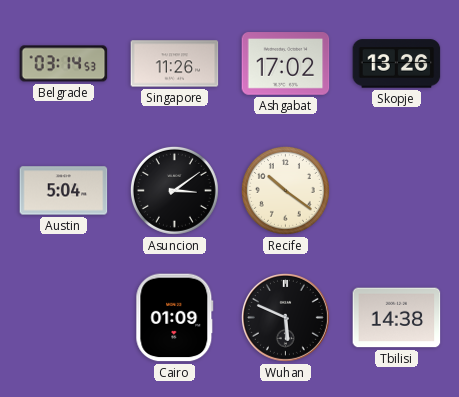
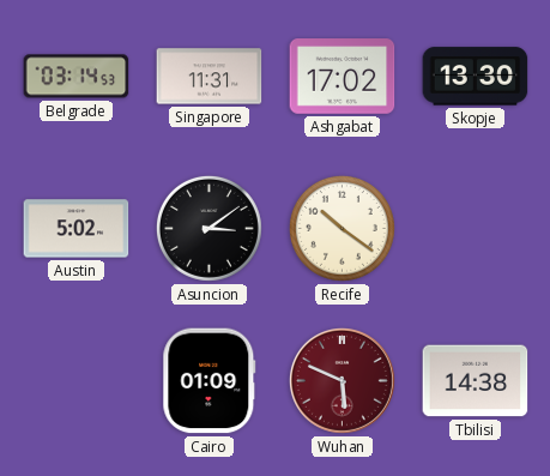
Singapore: 11:26 -> 11:31
Skopje: 13:26 -> 13:30
Austin: 5:04 -> 5:02
Wuhan dial: black -> burgundy
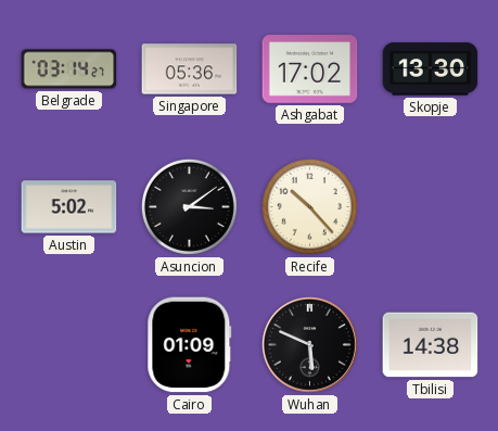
Belgrade: 03:14:53 -> 03:14:27
Singapore: 11:31 -> 05:36
Recife: 10:21 -> 10:23
Wuhan dial: burgundy -> black
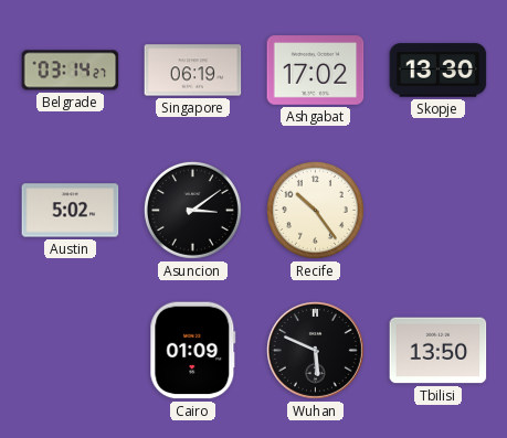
Singapore: 05:36 -> 06:19
Recife: 10:23 -> 10:24
Tbilisi: 14:38 -> 13:50
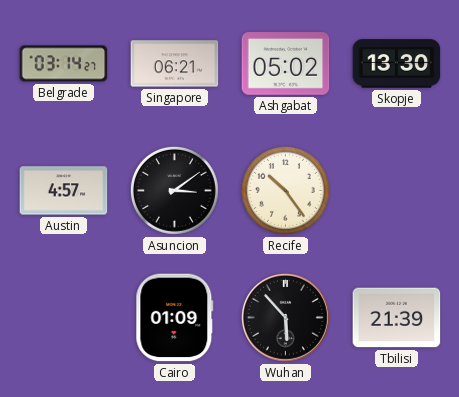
Singapore: 06:19 -> 06:21
Ashgabat: 17:02 -> 05:02
Austin: 5:02 -> 4:57
Wuhan: 5:49 -> 5:53
Tbilisi: 13:50 -> 21:39
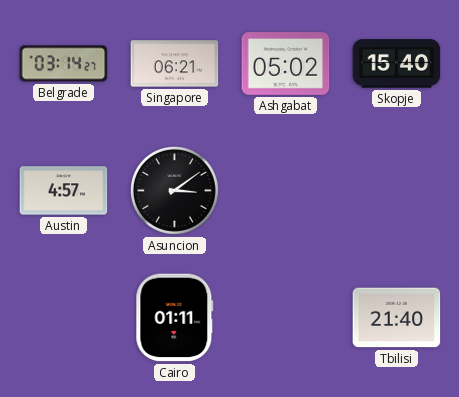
Skopje: 13:30 -> 15:40
Recife: 10:24 -> none
Cairo: 01:09 -> 01:11
Wuhan: 5:53 -> none
Tbilisi: 21:39 -> 21:40
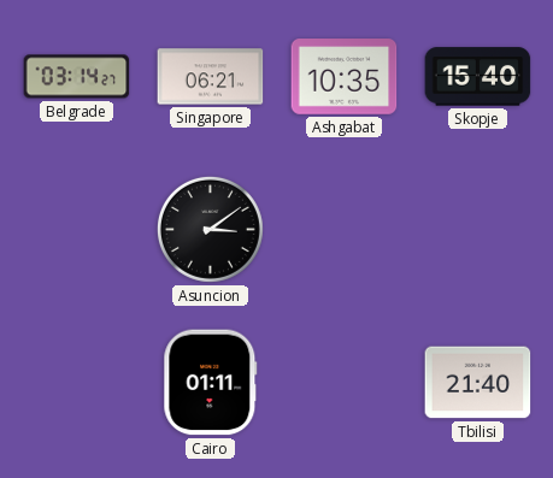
Ashgabat: 05:02 -> 10:35
Austin: 4:57 -> none
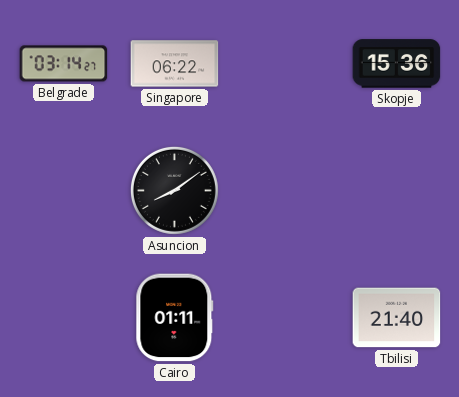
Singapore: 06:21 -> 06:22
Ashgabat: 10:35 -> none
Skopje: 15:40 -> 15:36
Asuncion: 3:09 -> 8:09
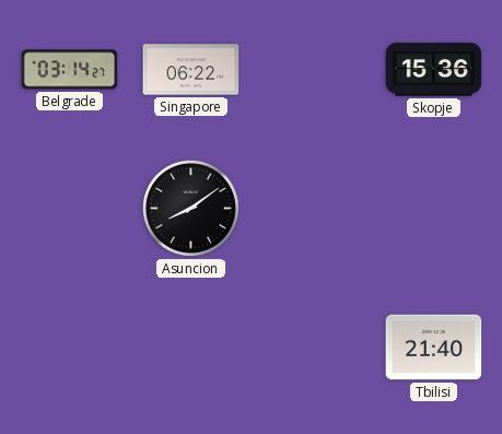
Cairo: 01:11 -> none
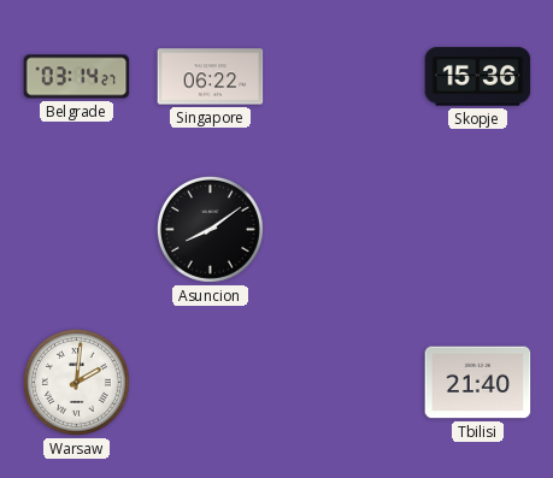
Warsaw: none -> 2:01
